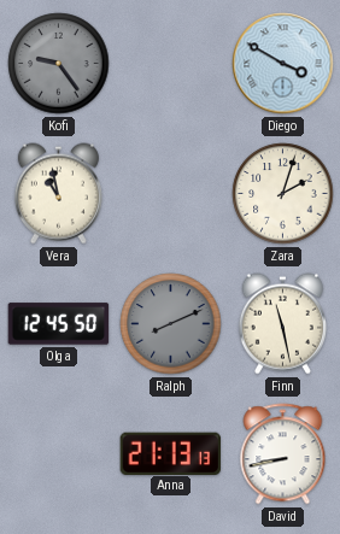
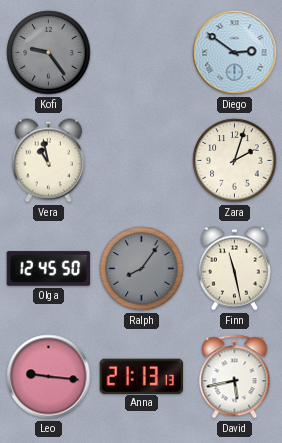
Diego: 3:50 -> 2:51
Ralph: 8:11 -> 8:06
Leo: none -> 9:16
David: 8:43 -> 5:43
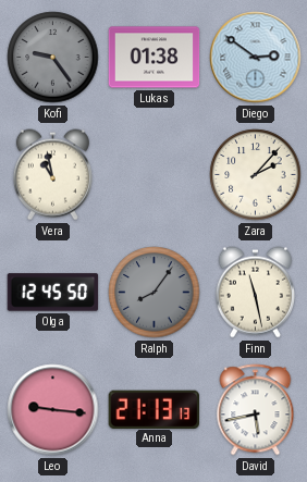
Lukas: none -> 01:38
Zara: 2:03 -> 2:07
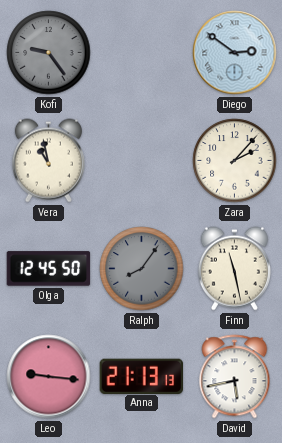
Lukas: 01:38 -> none
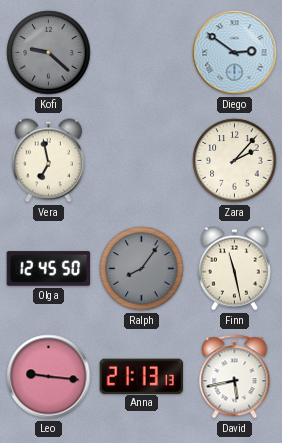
Kofi: 9:24 -> 9:22
Vera: 10:58 -> 6:58
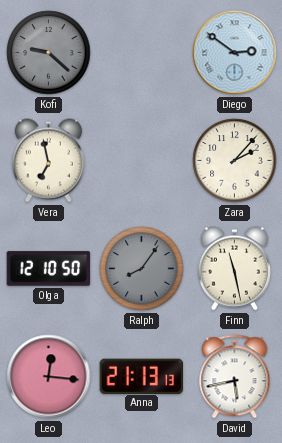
Olga: 12:45 -> 12:10
Leo: 9:16 -> 12:16
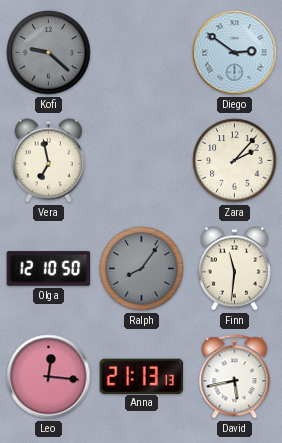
Finn: 11:28 -> 11:31
